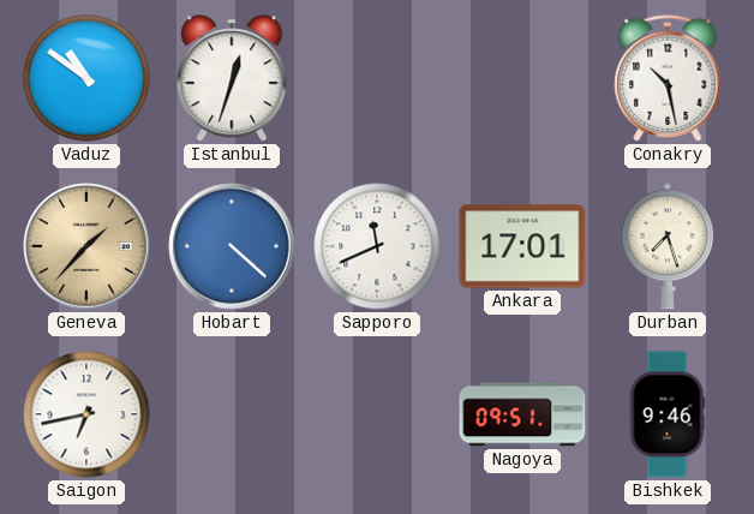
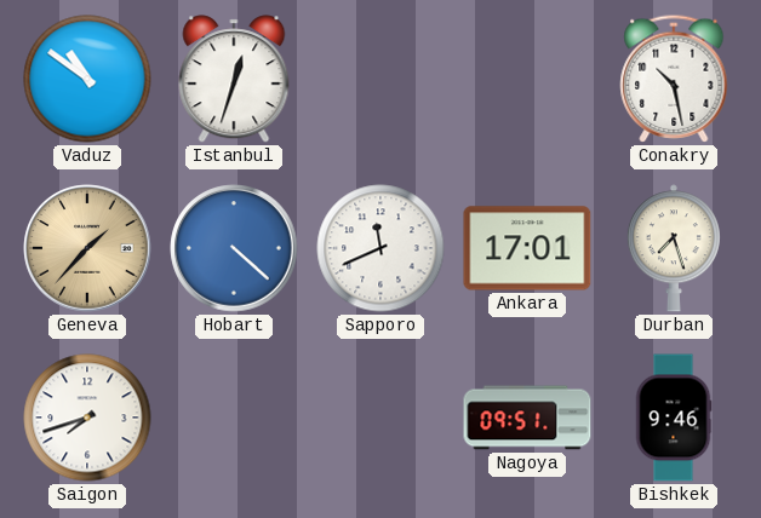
Saigon: 6:43 -> 7:42
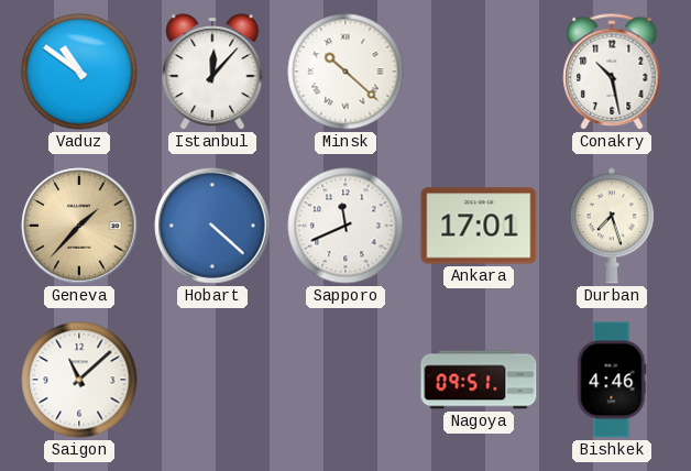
Istanbul: 12:33 -> 12:07
Minsk: none -> 10:22
Saigon: 7:42 -> 11:08
Bishkek: 9:46 -> 4:46
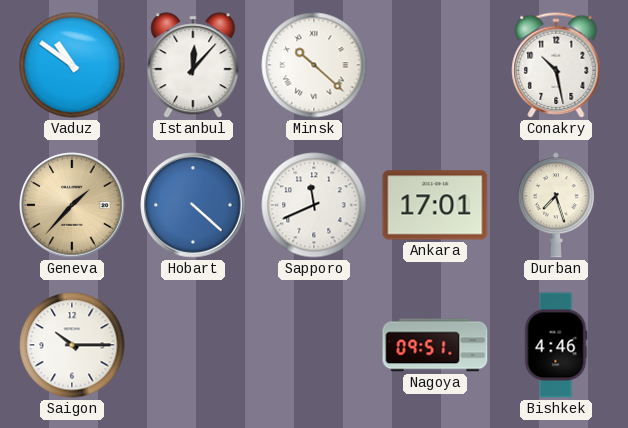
Saigon: 11:08 -> 10:15
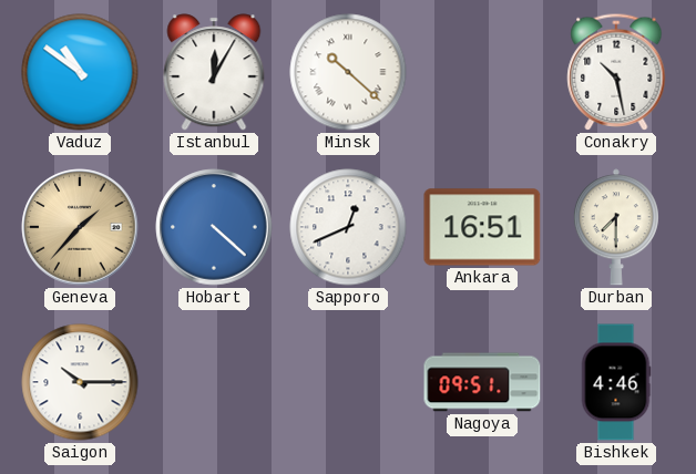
Istanbul: 12:07 -> 12:05
Sapporo: 11:41 -> 12:41
Ankara: 17:01 -> 16:51
Durban: 7:27 -> 7:30
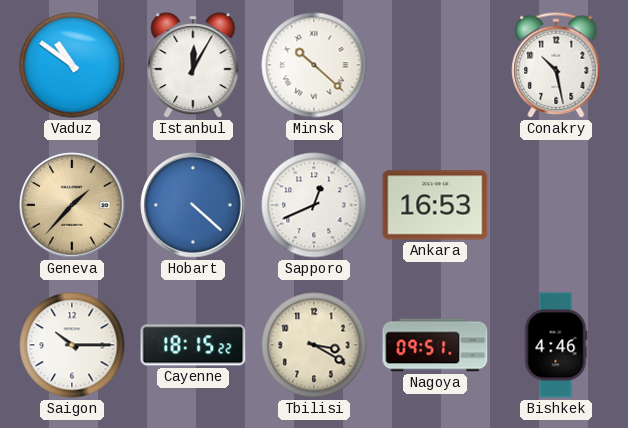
Ankara: 16:51 -> 16:53
Durban: 7:30 -> none
Cayenne: none -> 18:15
Tbilisi: none -> 3:20
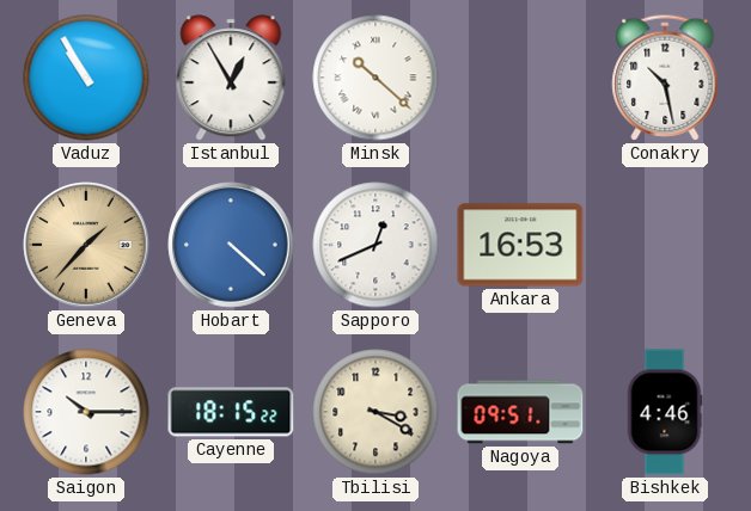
Vaduz: 10:51 -> 10:55
Istanbul: 12:05 -> 12:55
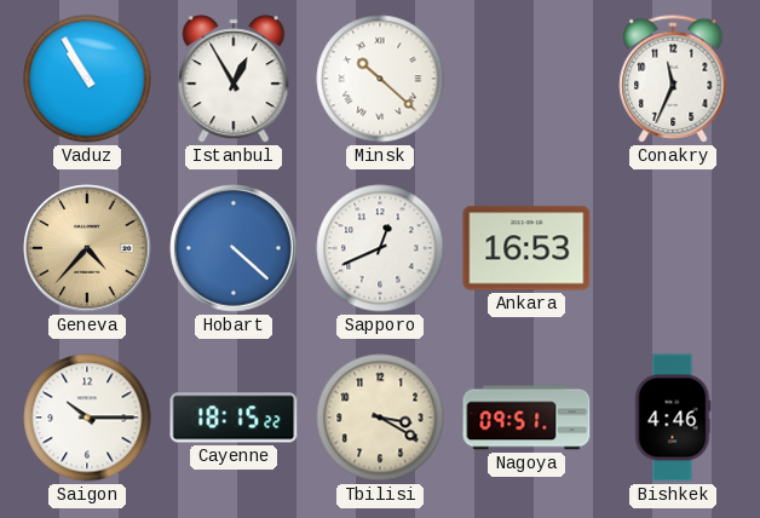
Conakry: 10:28 -> 11:34
Geneva: 1:37 -> 4:37
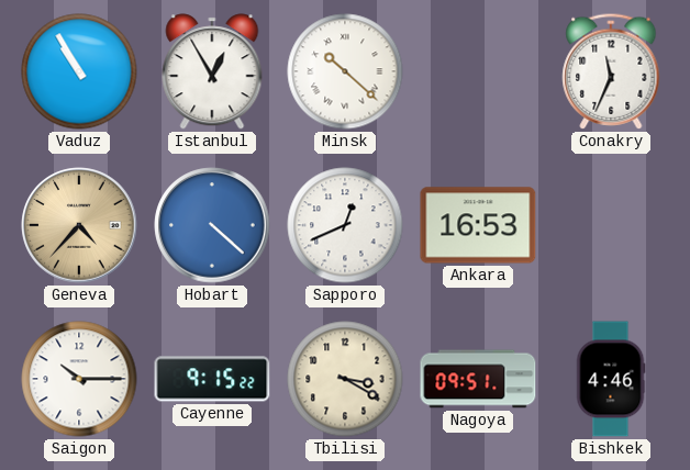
Cayenne: 18:15 -> 9:15
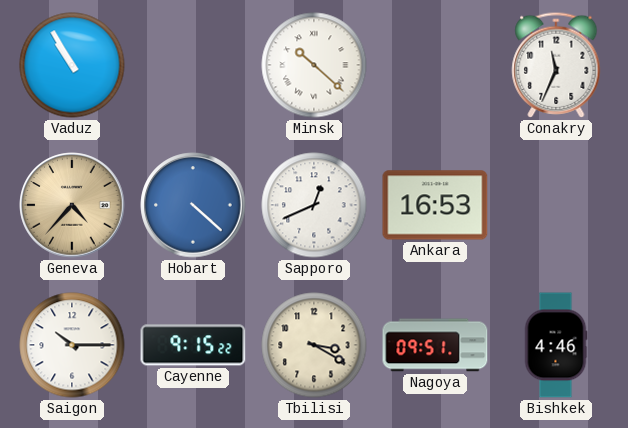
Istanbul: 12:55 -> none
